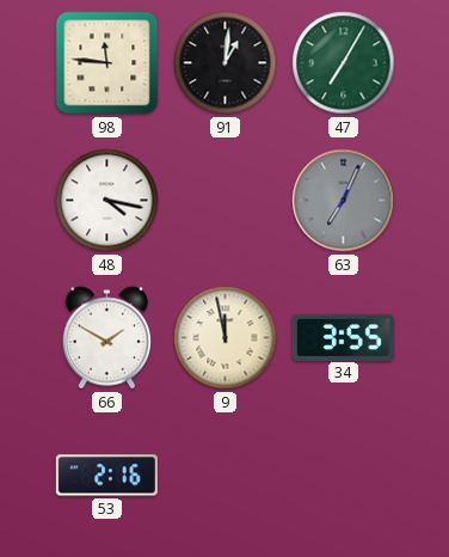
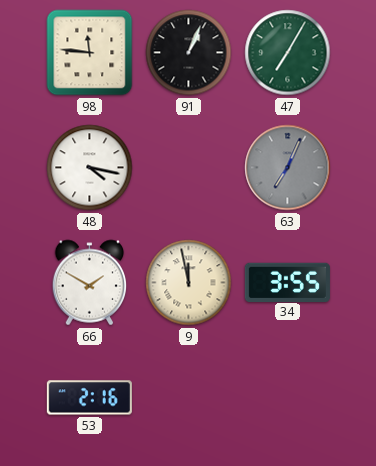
91: 1:01 -> 1:04
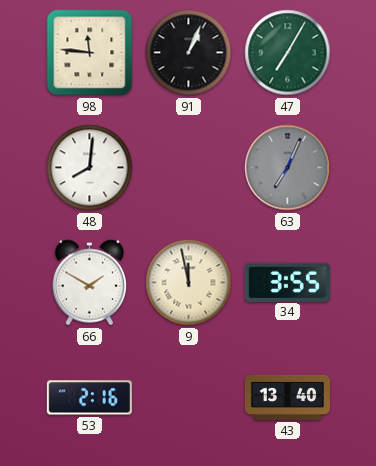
48: 4:17 -> 8:01
43: none -> 13:40
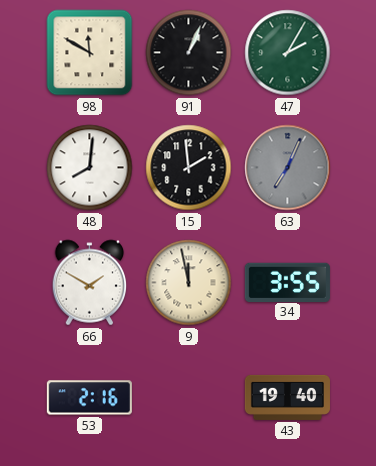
98: 11:46 -> 11:50
47: 7:05 -> 2:05
15: none -> 1:59
43: 13:40 -> 19:40
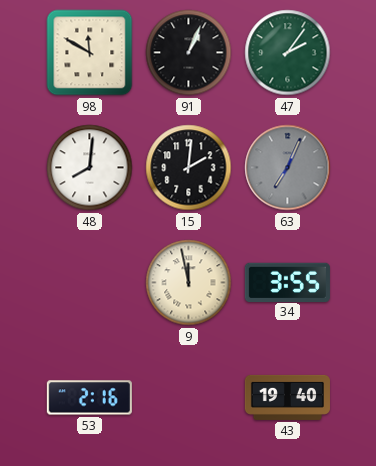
47: 2:05 -> 2:06
15: 1:59 -> 2:01
66: 1:50 -> none
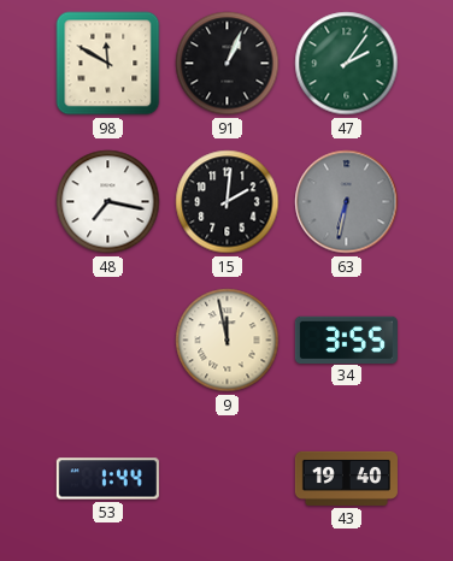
48: 8:01 -> 7:17
63: 7:04 -> 6:32
53: 2:16 -> 1:44
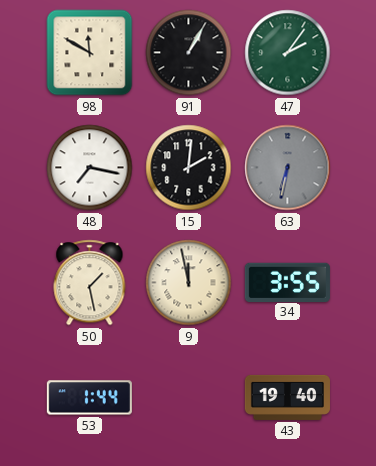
91: 1:04 -> 1:05
50: none -> 1:28
